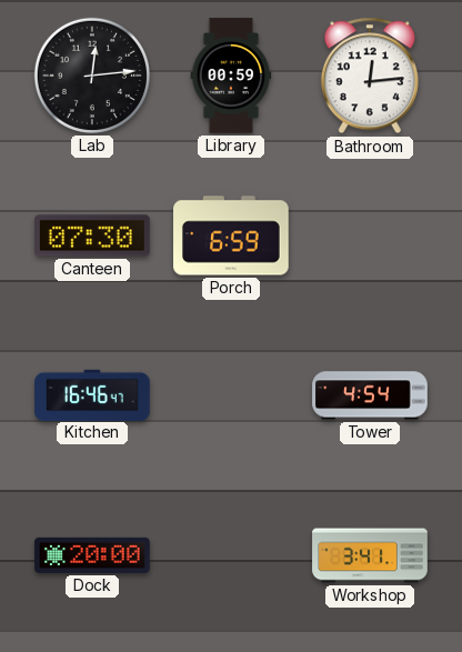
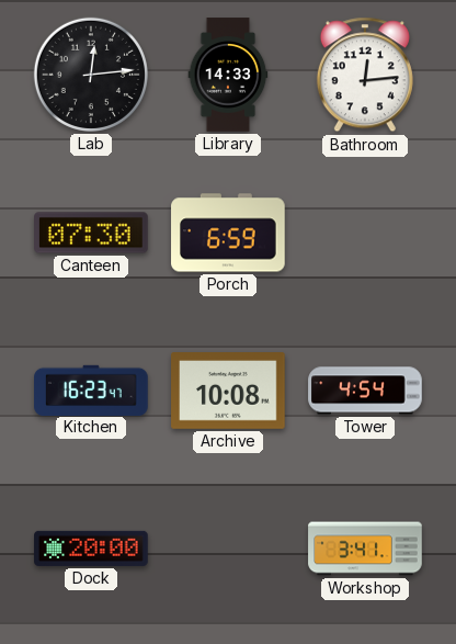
Library: 00:59 -> 14:33
Kitchen: 16:46 -> 16:23
Archive: none -> 10:08
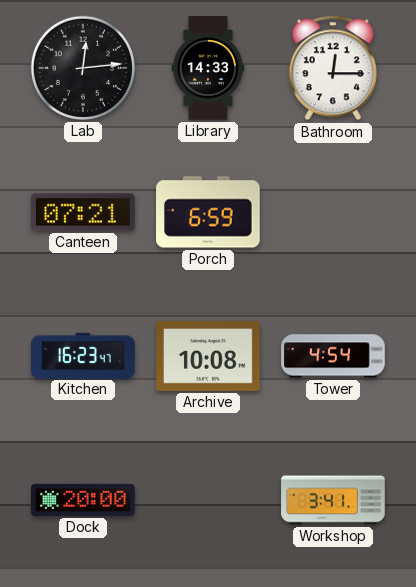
Bathroom: 12:14 -> 12:15
Canteen: 07:30 -> 07:21
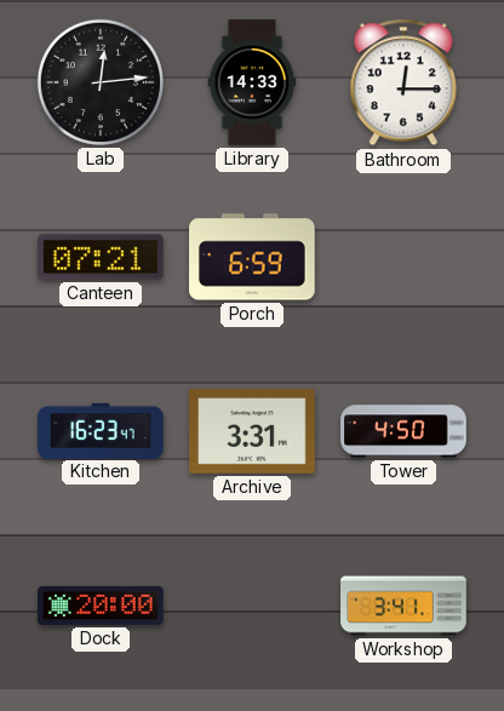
Archive: 10:08 -> 3:31
Tower: 4:54 -> 4:50
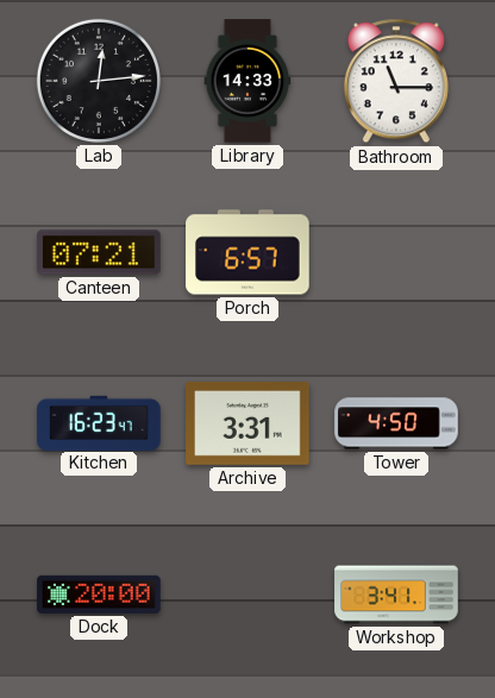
Bathroom: 12:15 -> 11:15
Porch: 6:59 -> 6:57
